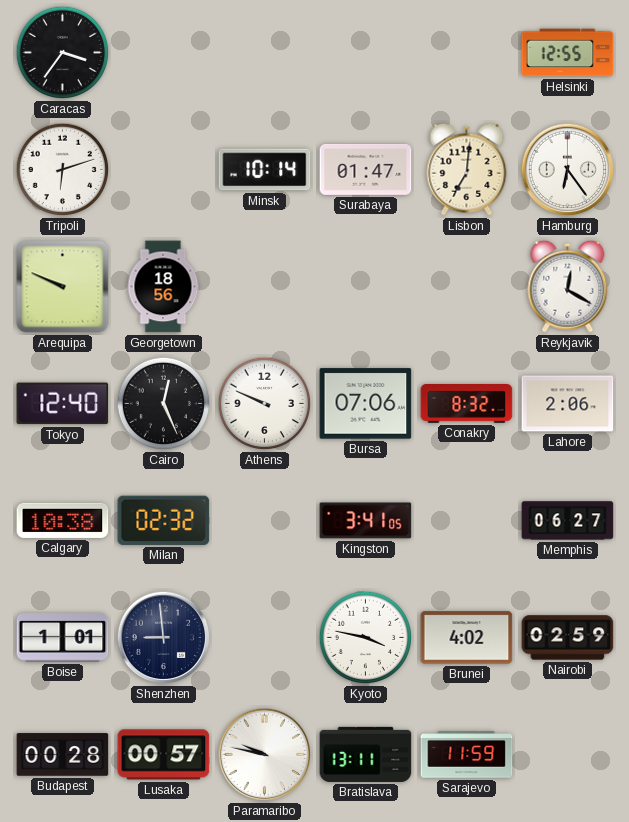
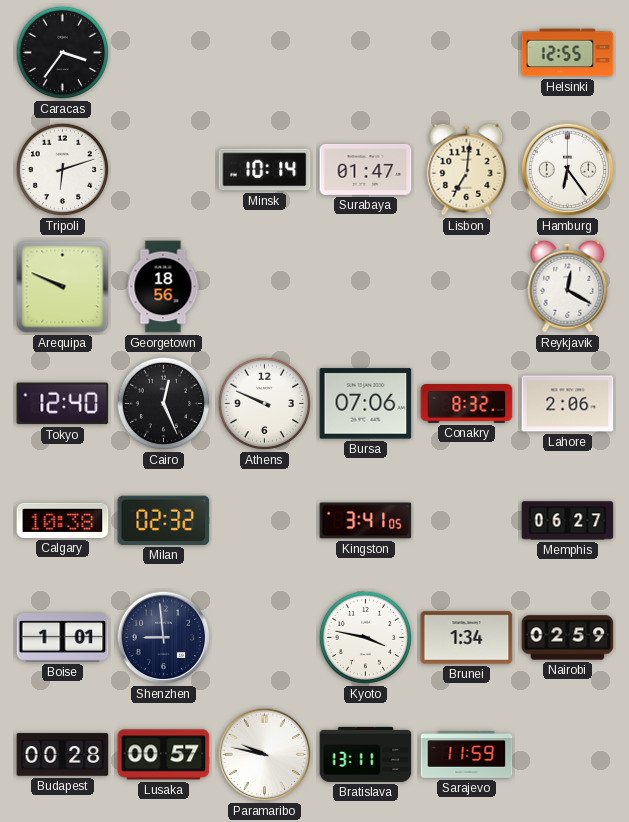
Brunei: 4:02 -> 1:34
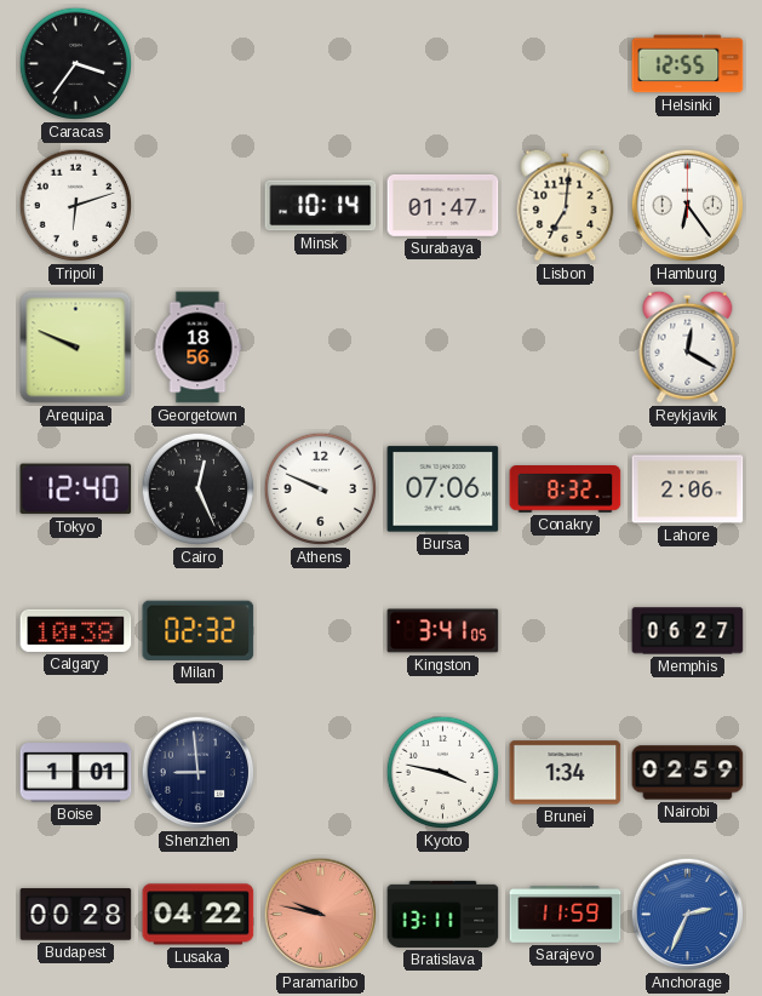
Lusaka: 00:57 -> 04:22
Paramaribo dial: white -> salmon
Anchorage: none -> 2:34
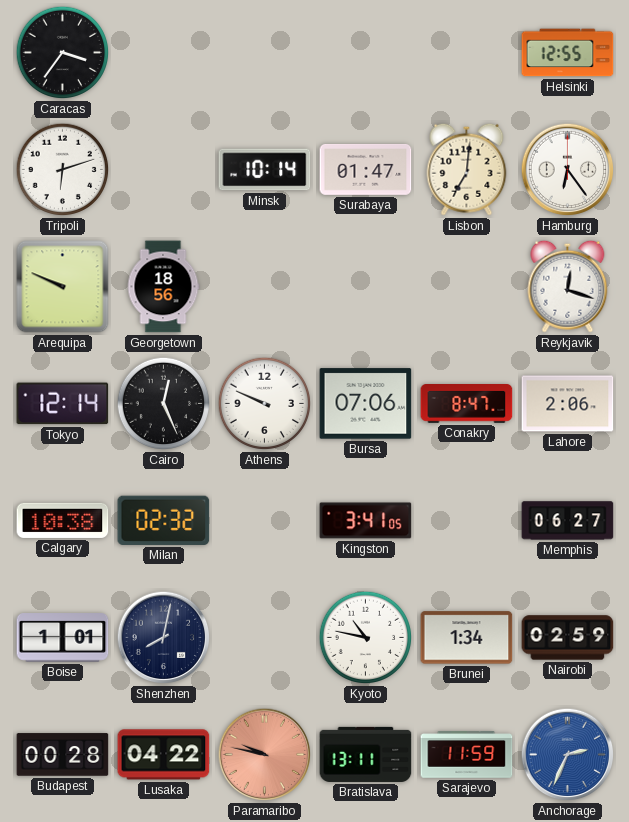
Reykjavik: 12:20 -> 12:18
Tokyo: 12:40 -> 12:14
Conakry: 8:32 -> 8:47
Shenzhen: 8:59 -> 8:02
Kyoto: 3:47 -> 10:47
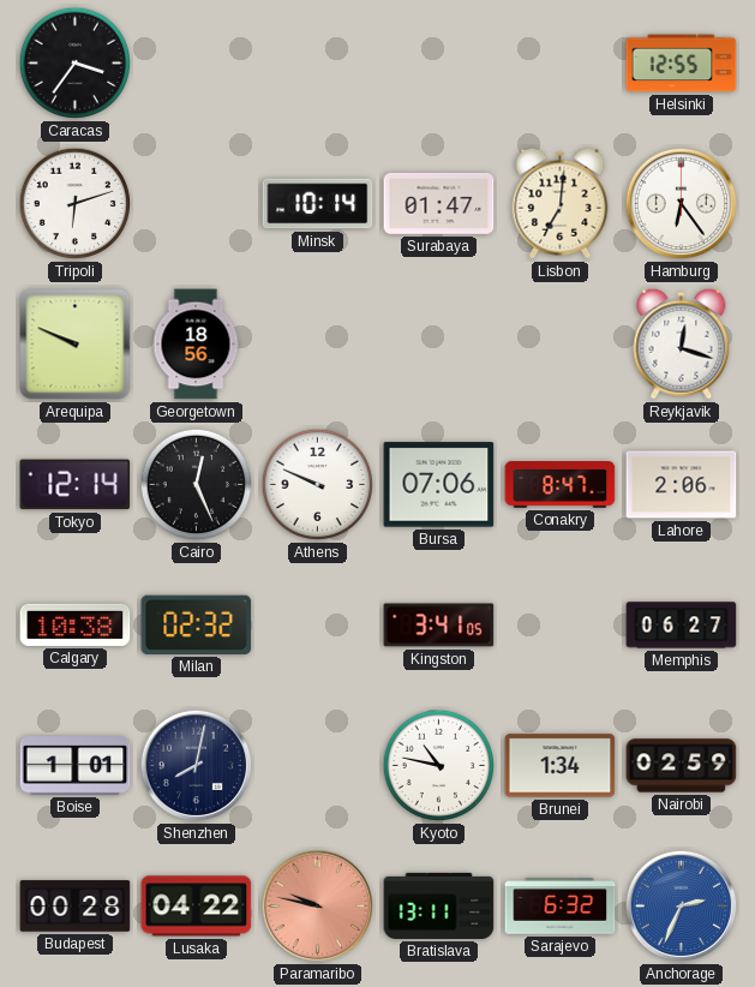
Sarajevo: 11:59 -> 6:32
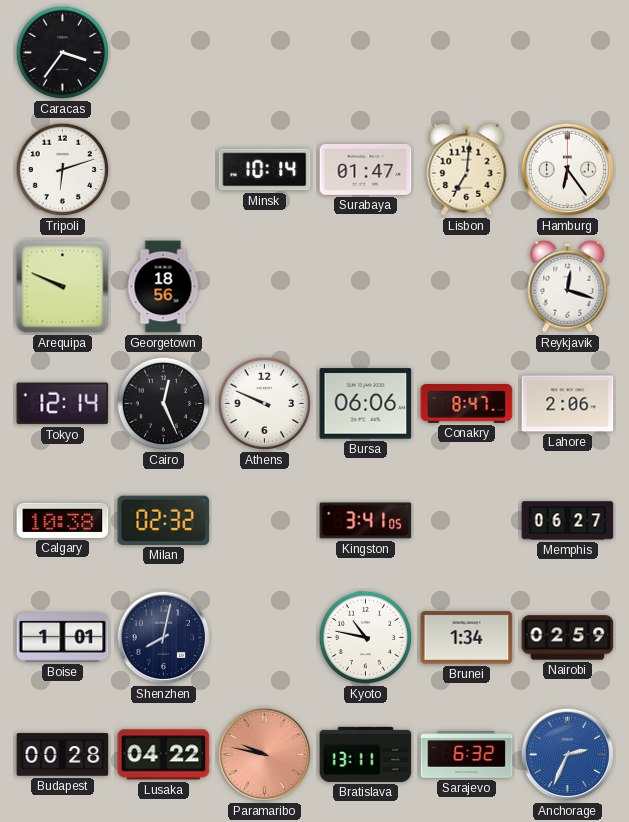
Helsinki: 12:55 -> none
Bursa: 07:06 -> 06:06
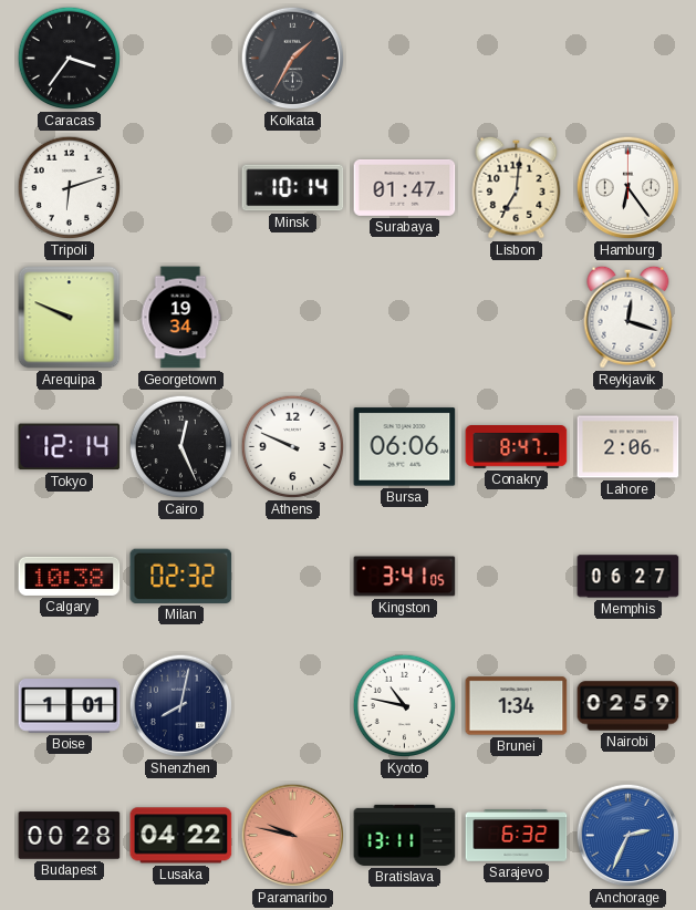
Kolkata: none -> 1:35
Georgetown: 18:56 -> 19:34
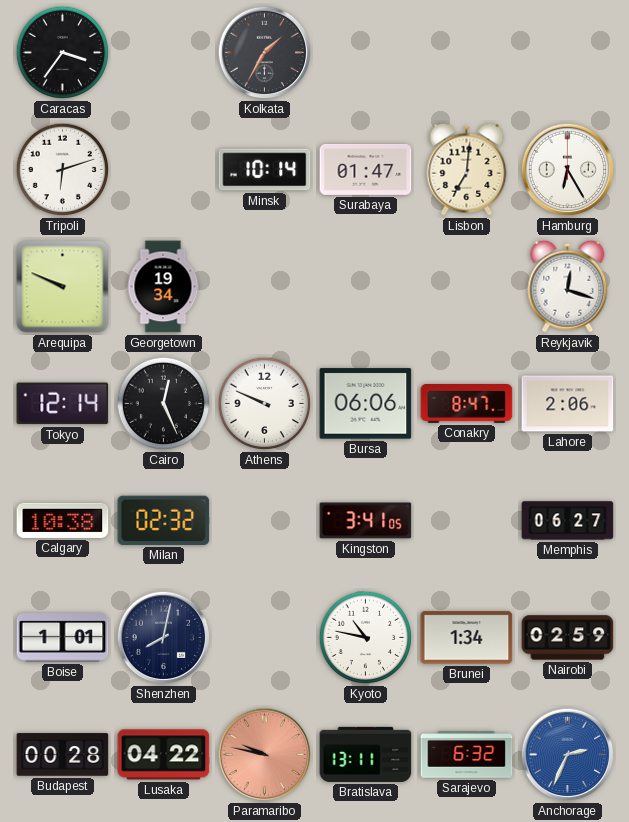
Hamburg: 6:24 -> 6:25
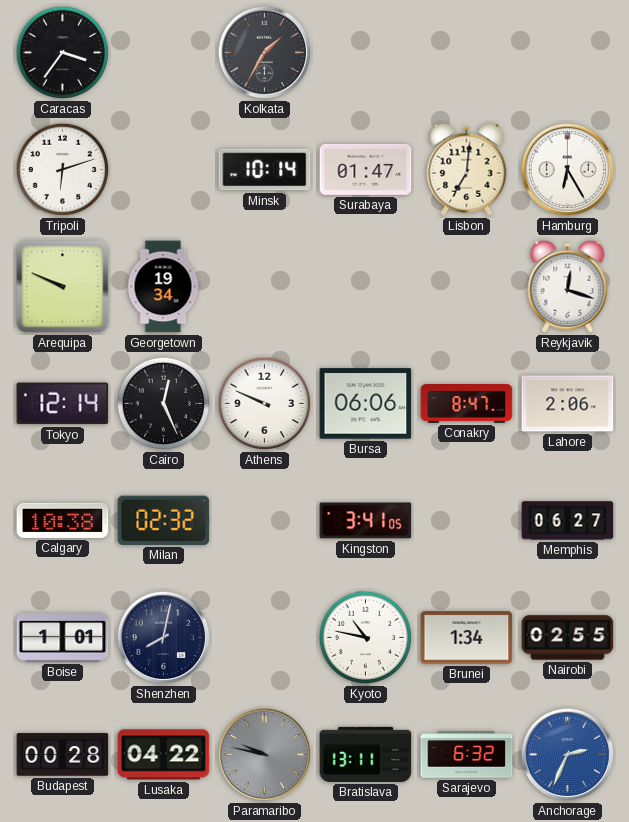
Nairobi: 02:59 -> 02:55
Paramaribo dial: salmon -> grey
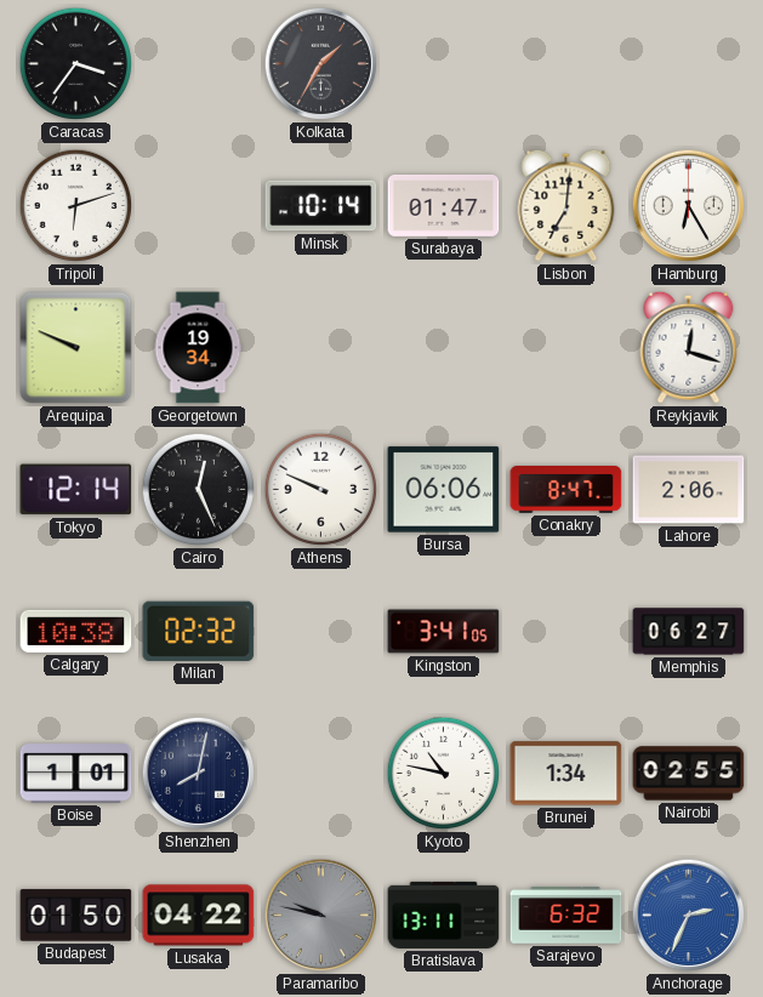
Budapest: 00:28 -> 01:50
